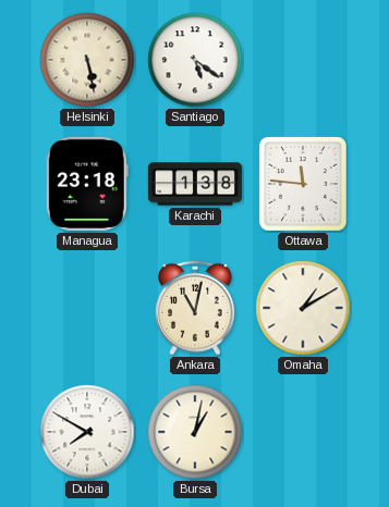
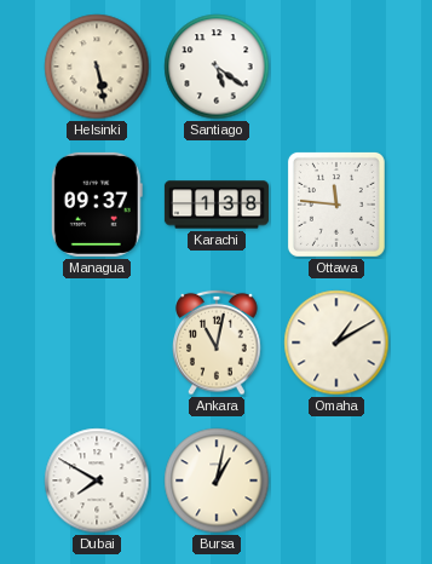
Managua: 23:18 -> 09:37
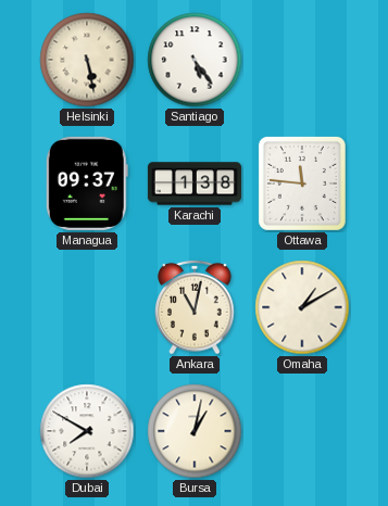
Santiago: 5:21 -> 5:24
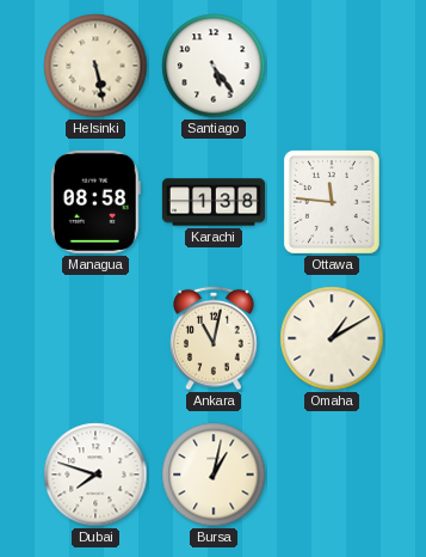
Managua: 09:37 -> 08:58
Dubai: 7:50 -> 7:48
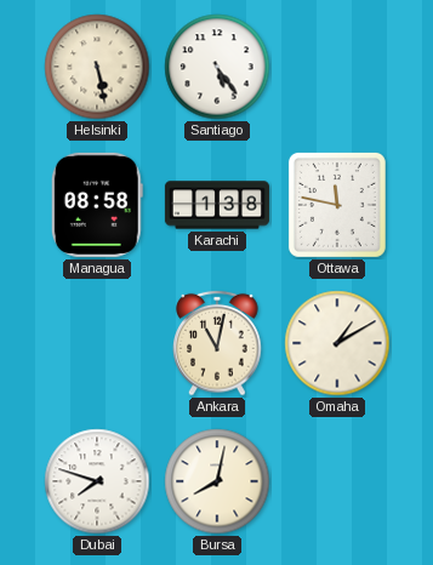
Ottawa: 11:46 -> 11:47
Bursa: 1:02 -> 8:02
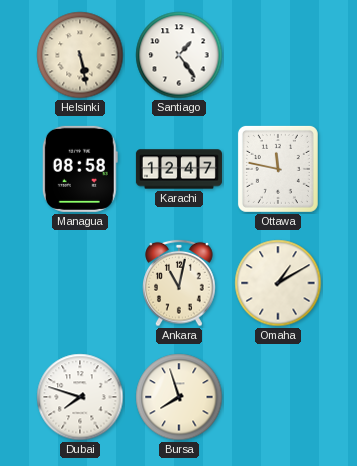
Santiago: 5:24 -> 1:24
Karachi: 1:38 -> 12:47
Bursa: 8:02 -> 7:57
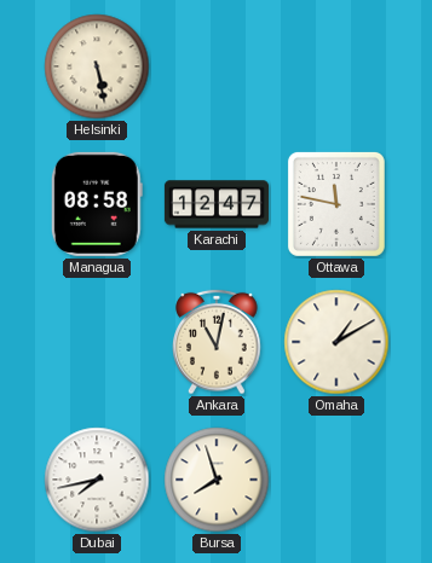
Santiago: 1:24 -> none
Dubai: 7:48 -> 7:43
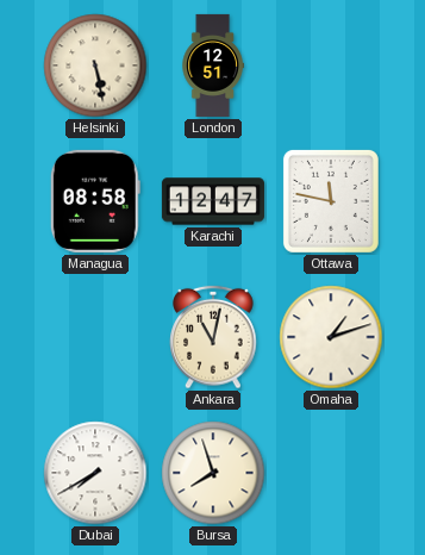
London: none -> 12:51
Omaha: 1:10 -> 1:12
Dubai: 7:43 -> 7:40
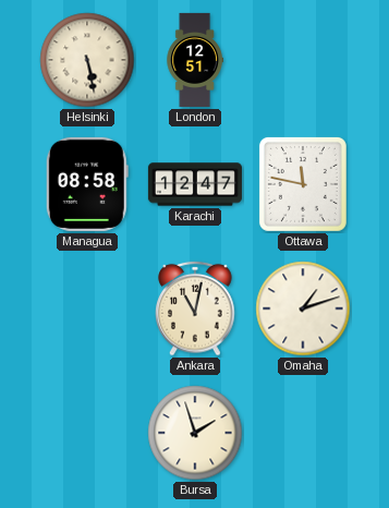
Dubai: 7:40 -> none
Bursa: 7:57 -> 1:57
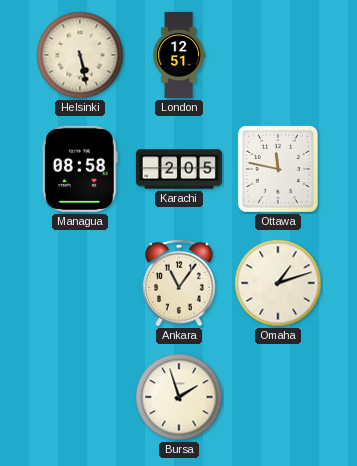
Karachi: 12:47 -> 2:05
Ankara: 11:02 -> 11:06
